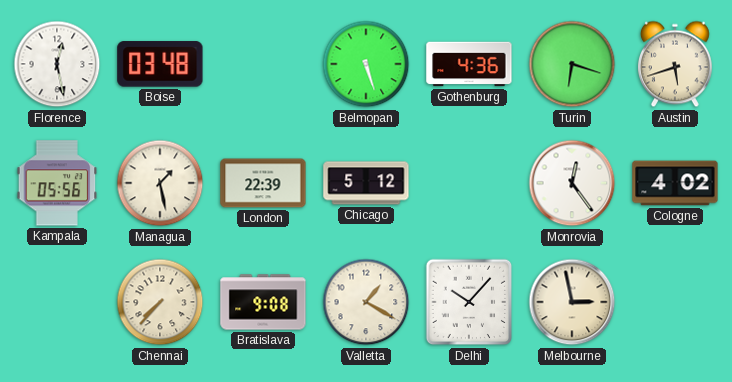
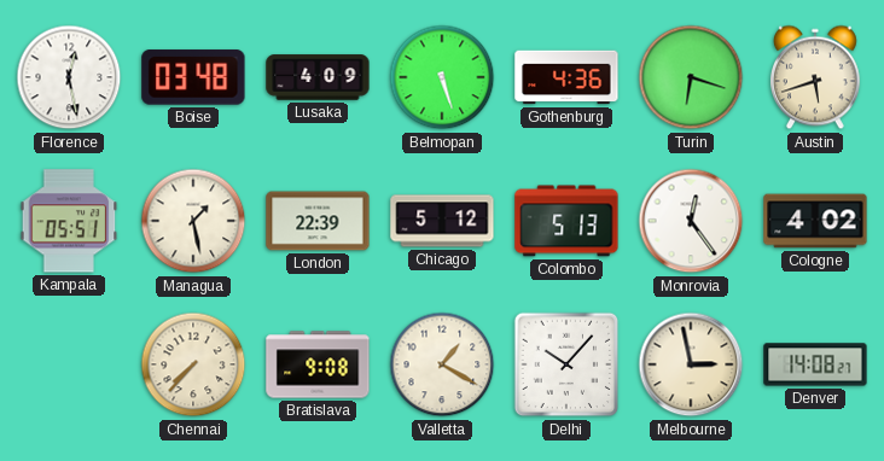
Lusaka: none -> 4:09
Kampala: 05:56 -> 05:51
Colombo: none -> 5:13
Denver: none -> 14:08
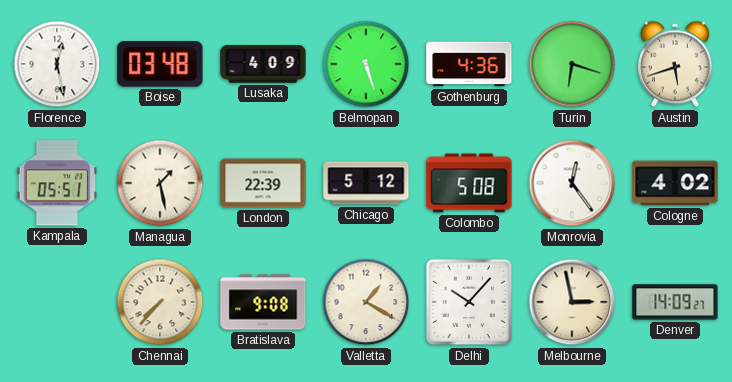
Colombo: 5:13 -> 5:08
Denver: 14:08 -> 14:09
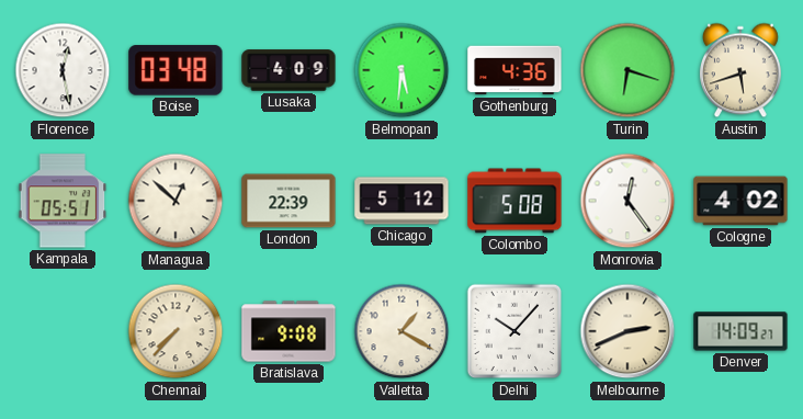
Belmopan: 5:27 -> 5:31
Managua: 1:28 -> 12:52
Melbourne: 2:58 -> 2:41
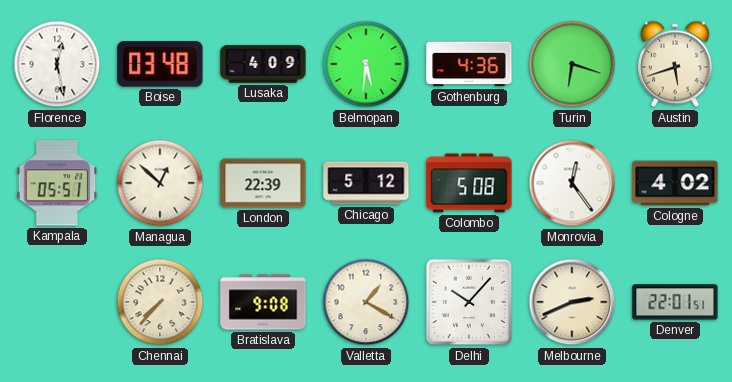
Denver: 14:09 -> 22:01
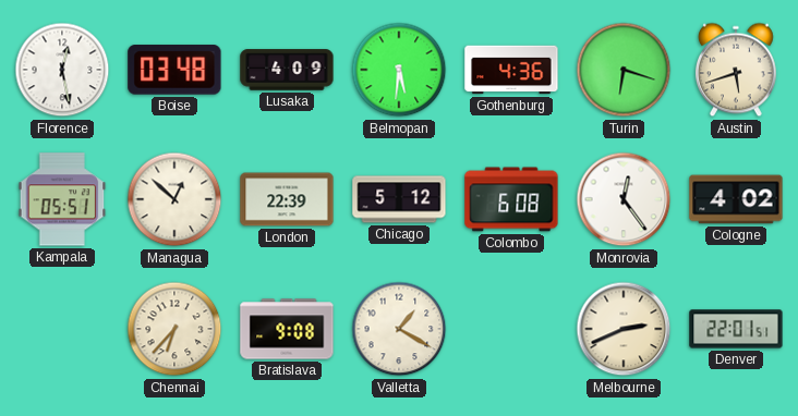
Colombo: 5:08 -> 6:08
Chennai: 7:37 -> 6:37
Delhi: 10:07 -> none
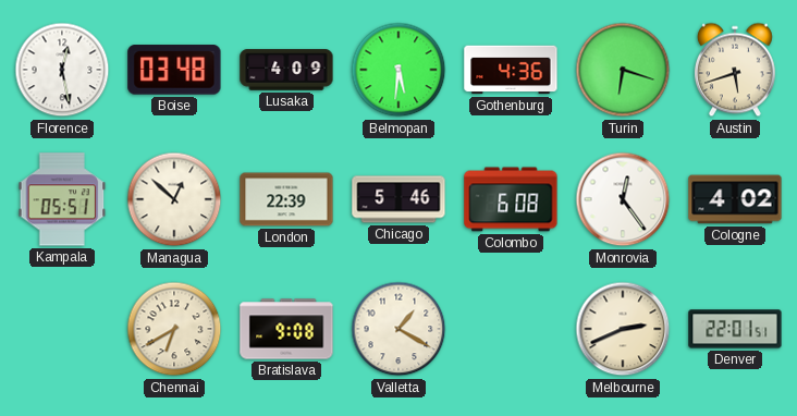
Chicago: 5:12 -> 5:46
Chennai: 6:37 -> 6:40
